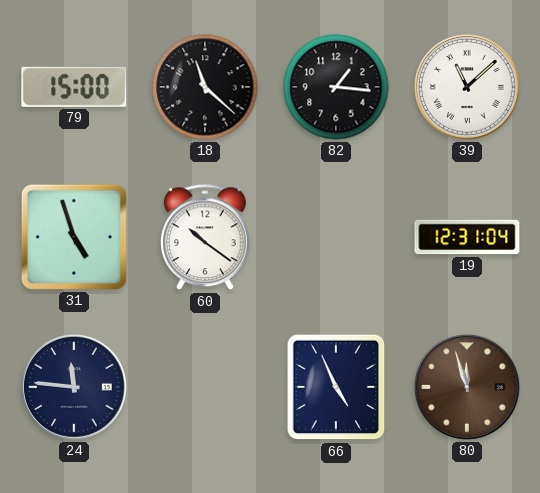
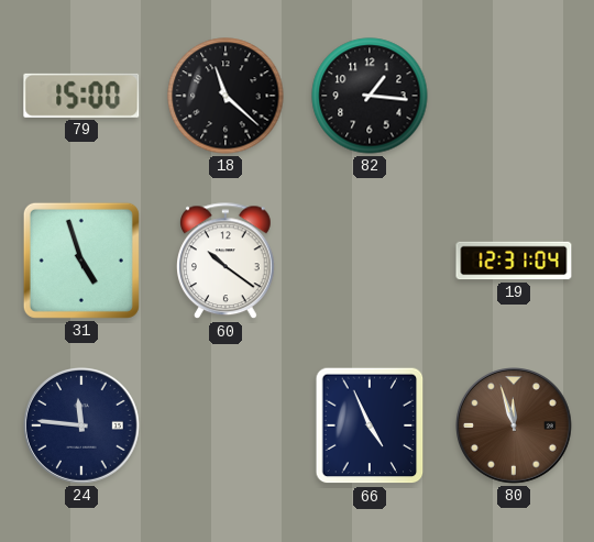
39: 11:08 -> none
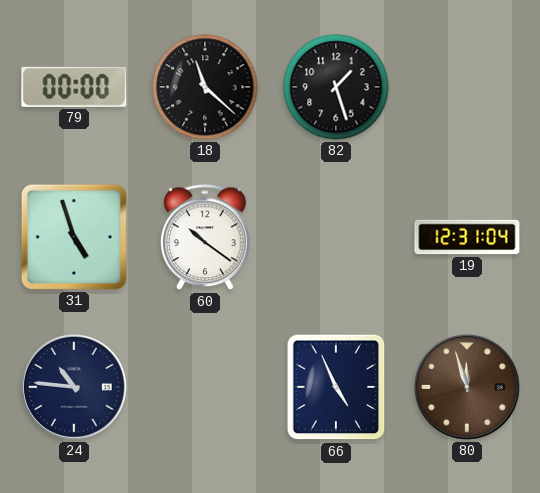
79: 15:00 -> 00:00
82: 1:16 -> 1:27
24: 11:46 -> 10:46
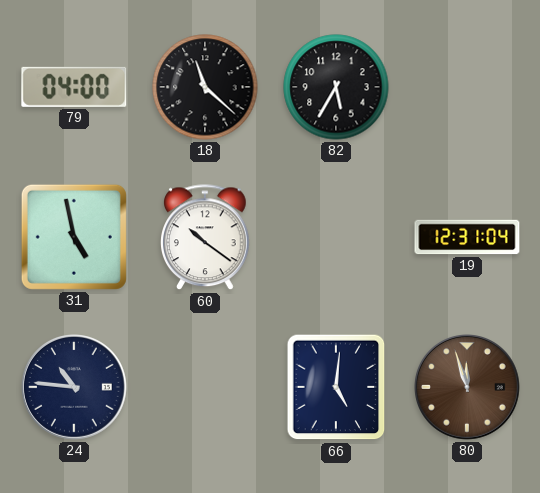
79: 00:00 -> 04:00
82: 1:27 -> 5:35
31: 4:57 -> 4:58
66: 4:56 -> 5:01
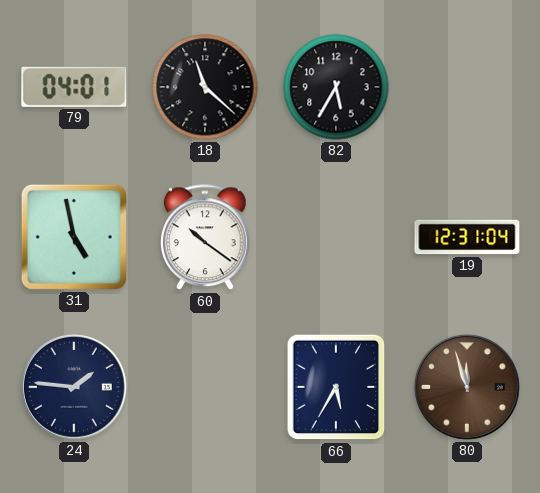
79: 04:00 -> 04:01
24: 10:46 -> 1:46
66: 5:01 -> 5:35
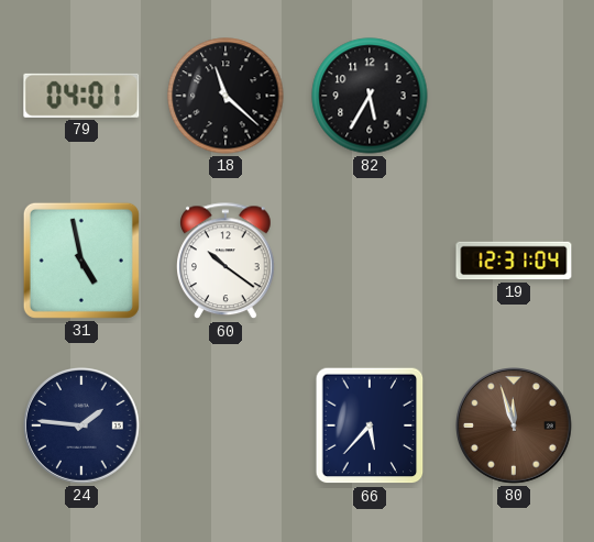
66: 5:35 -> 5:37
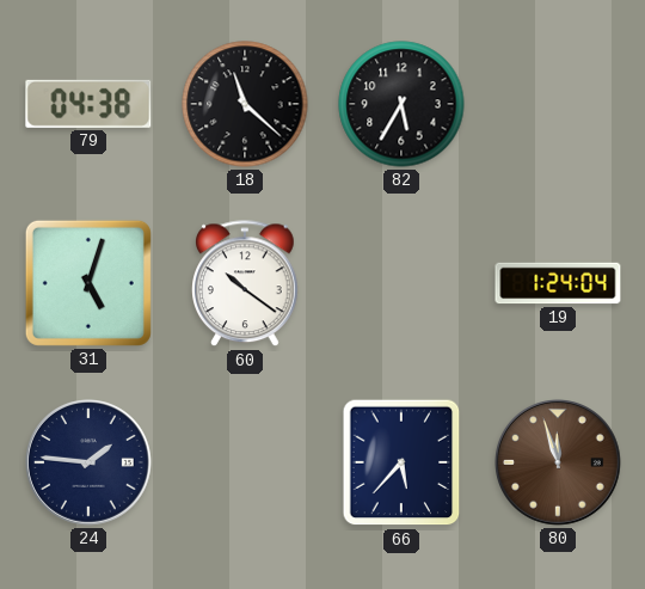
79: 04:01 -> 04:38
31: 4:58 -> 5:03
19: 12:31 -> 1:24
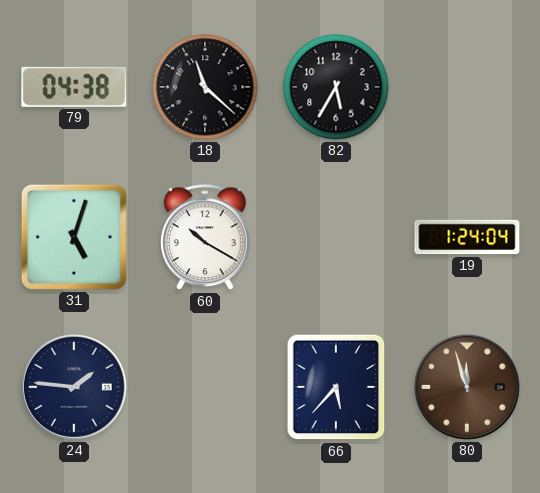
60: 10:21 -> 10:20
